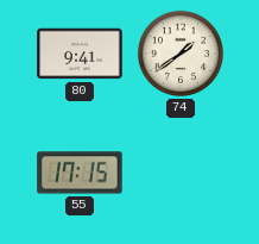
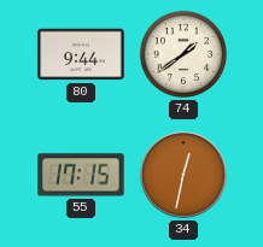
80: 9:41 -> 9:44
34: none -> 12:32
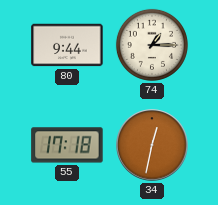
74: 1:39 -> 1:15
55: 17:15 -> 17:18
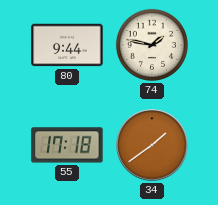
74: 1:15 -> 1:47
34: 12:32 -> 1:39
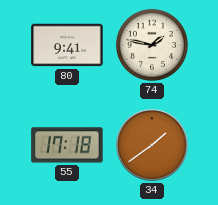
80: 9:44 -> 9:41
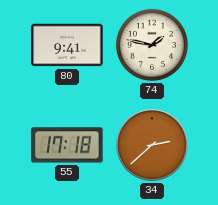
34: 1:39 -> 2:38
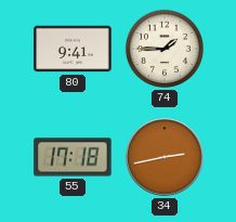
74: 1:47 -> 1:45
34: 2:38 -> 2:43
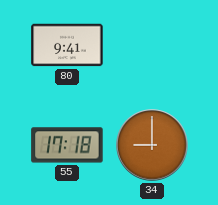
74: 1:45 -> none
34: 2:43 -> 9:00
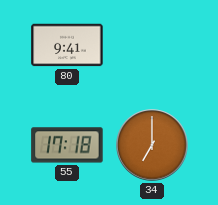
34: 9:00 -> 7:00
